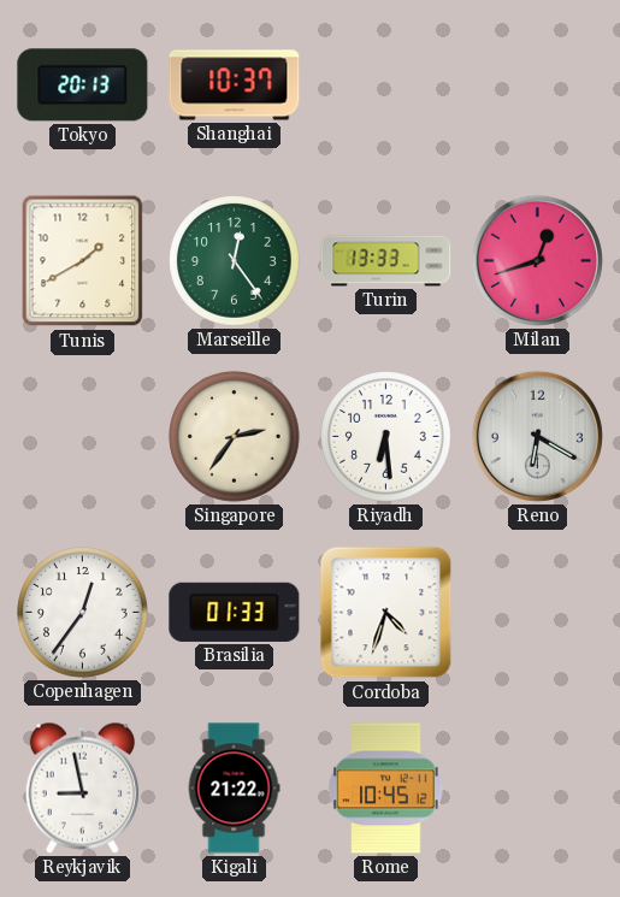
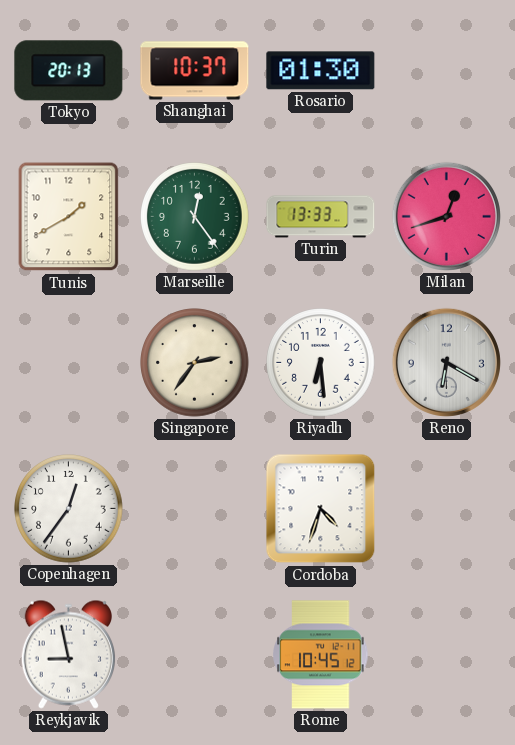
Rosario: none -> 01:30
Brasilia: 01:33 -> none
Kigali: 21:22 -> none
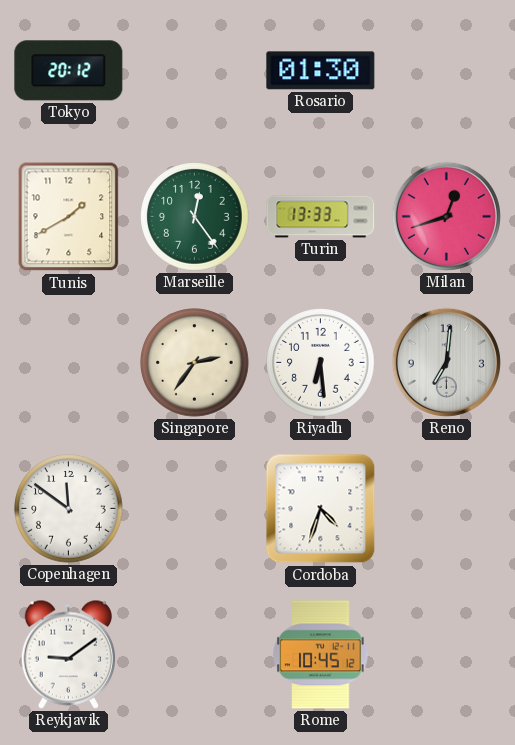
Tokyo: 20:13 -> 20:12
Shanghai: 10:37 -> none
Reno: 6:20 -> 7:01
Copenhagen: 12:36 -> 11:51
Reykjavik: 8:58 -> 9:09
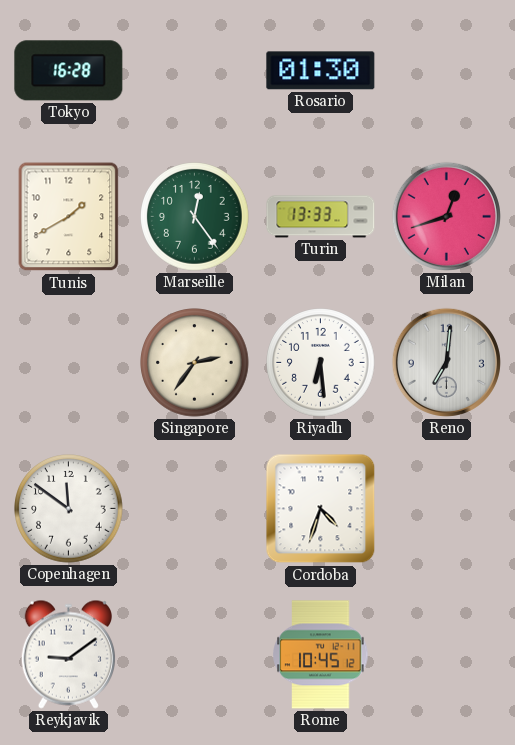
Tokyo: 20:12 -> 16:28
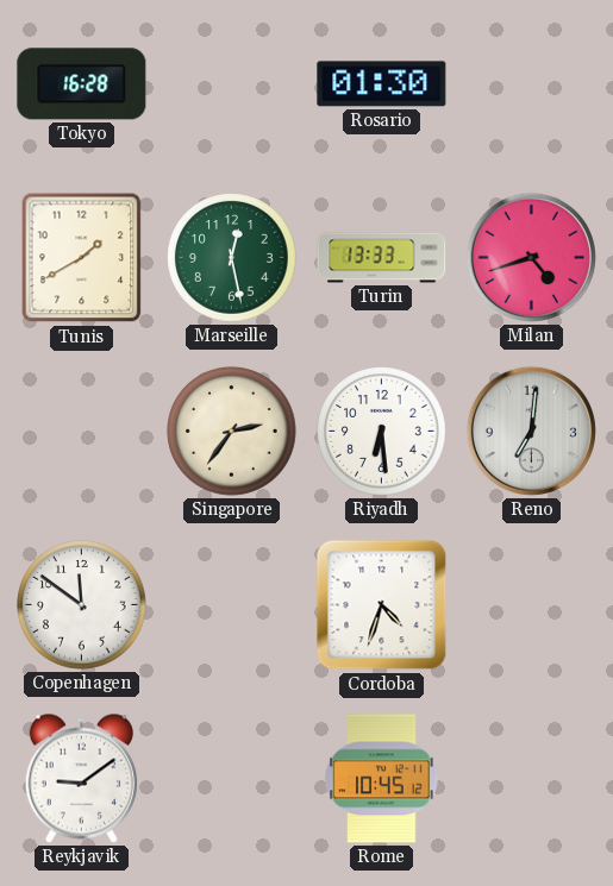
Marseille: 12:24 -> 12:28
Milan: 12:42 -> 4:42
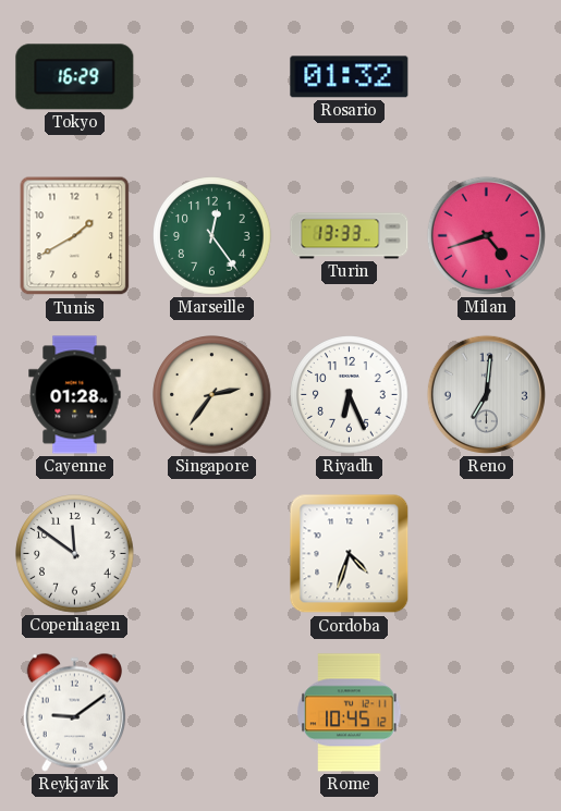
Tokyo: 16:28 -> 16:29
Rosario: 01:30 -> 01:32
Marseille: 12:28 -> 12:24
Cayenne: none -> 01:28
Riyadh: 6:29 -> 6:26
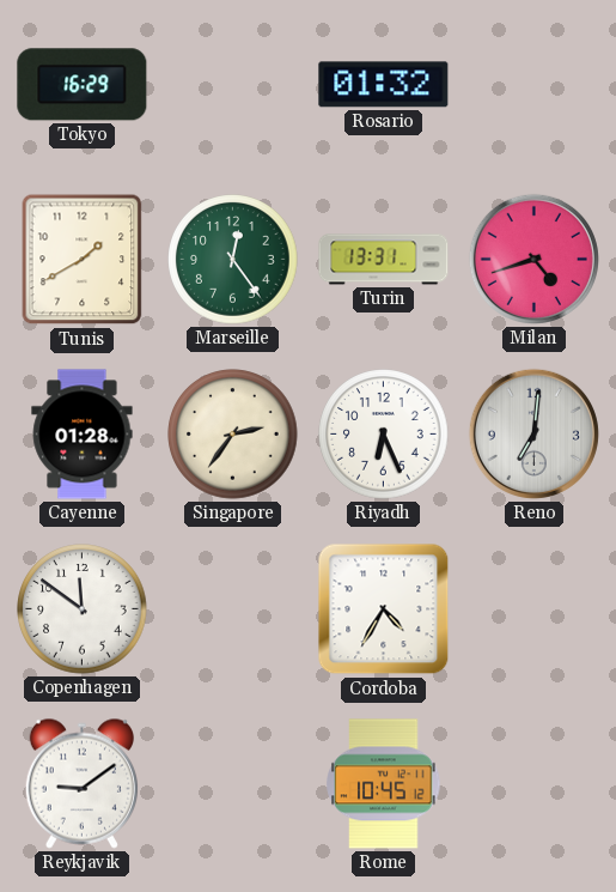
Turin: 13:33 -> 13:31
Cordoba: 4:33 -> 4:35
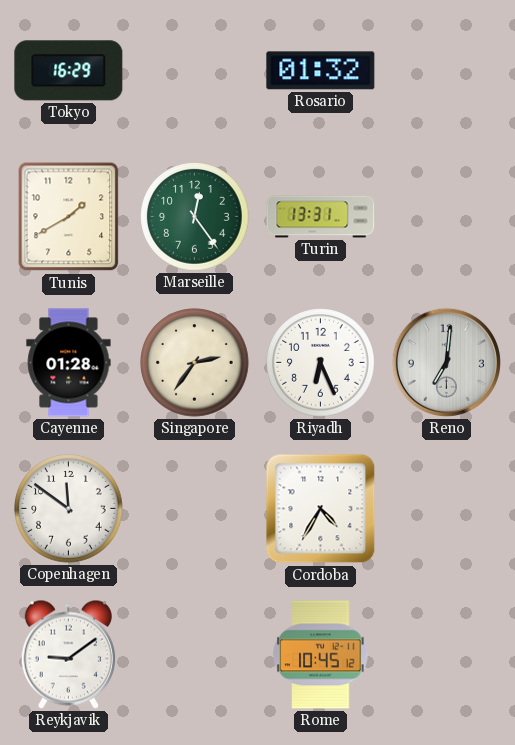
Milan: 4:42 -> none
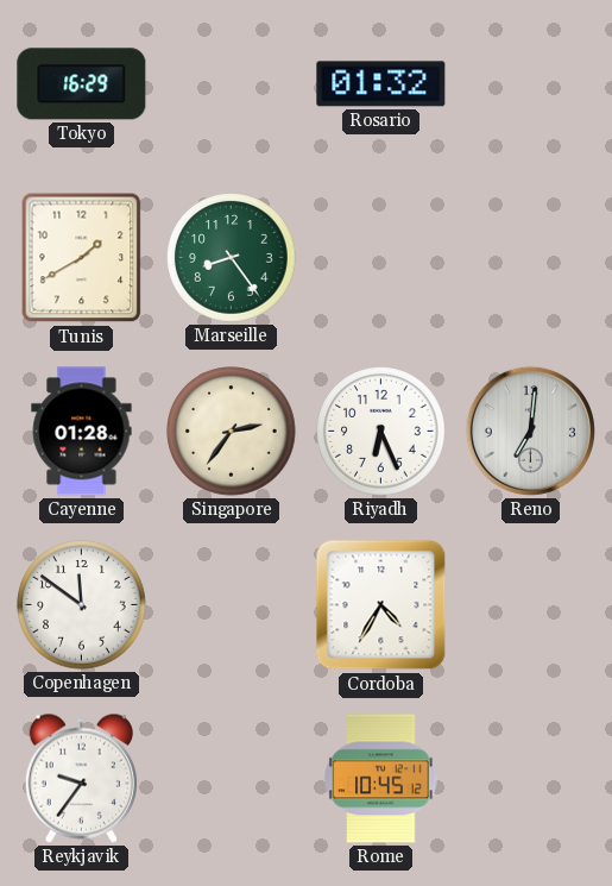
Marseille: 12:24 -> 8:24
Turin: 13:31 -> none
Reykjavik: 9:09 -> 9:36
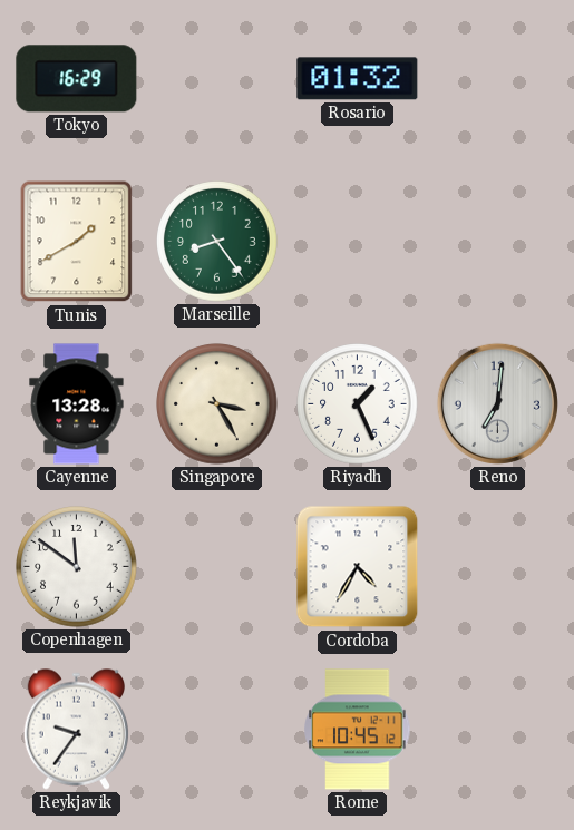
Cayenne: 01:28 -> 13:28
Singapore: 2:36 -> 3:25
Riyadh: 6:26 -> 1:26
